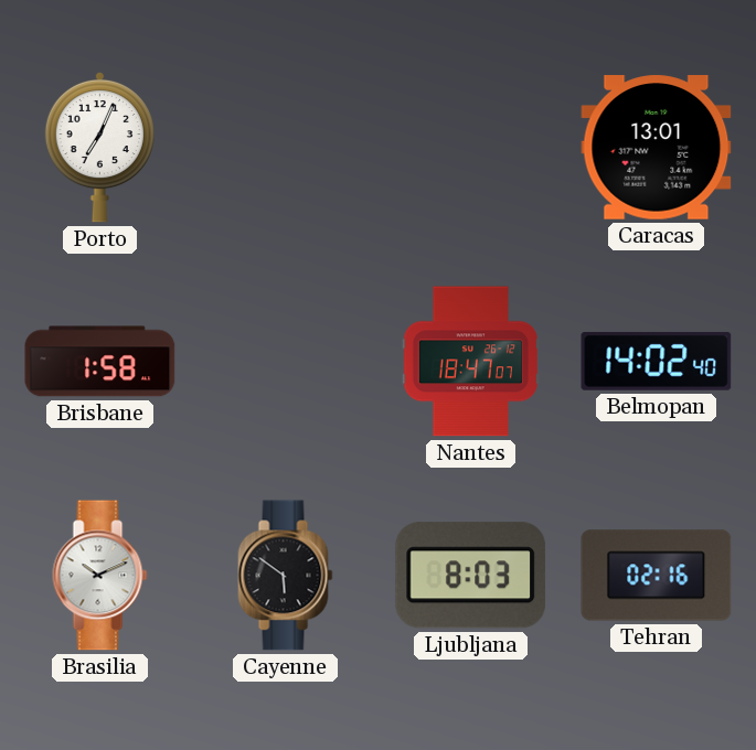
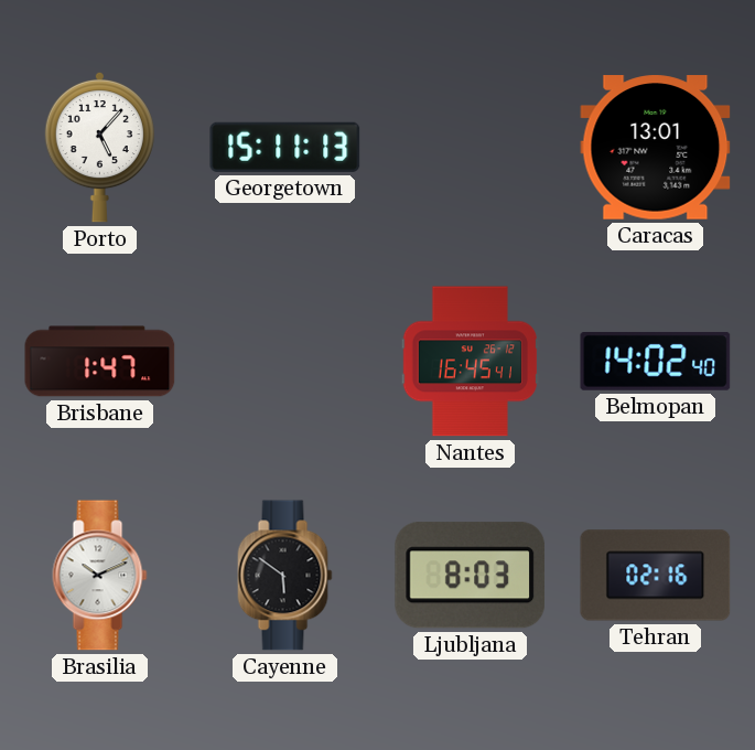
Porto: 7:04 -> 5:07
Georgetown: none -> 15:11
Brisbane: 1:58 -> 1:47
Nantes: 18:47 -> 16:45
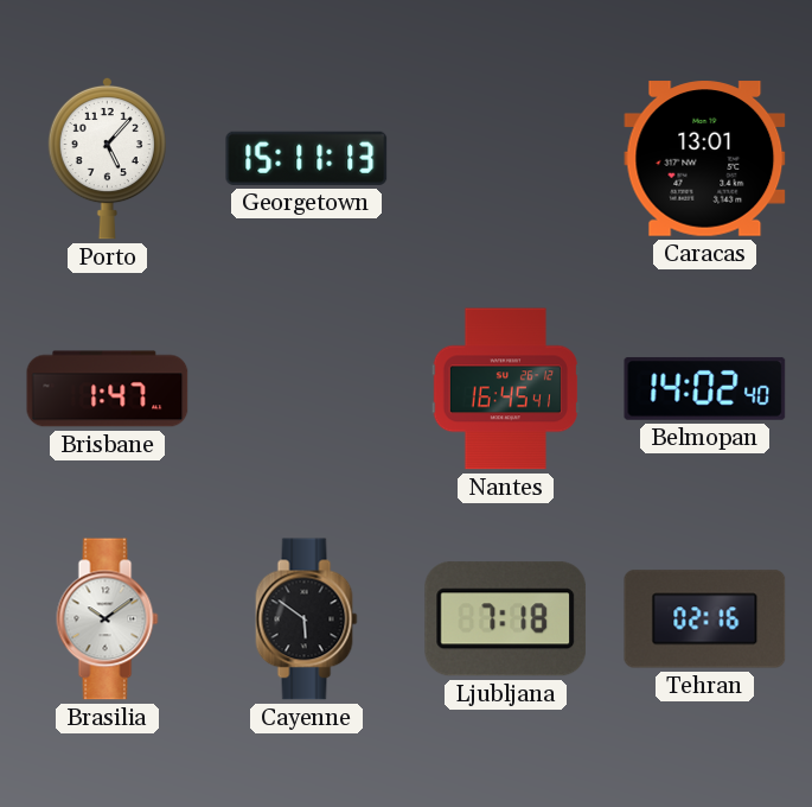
Brasilia: 10:11 -> 10:09
Ljubljana: 8:03 -> 7:18
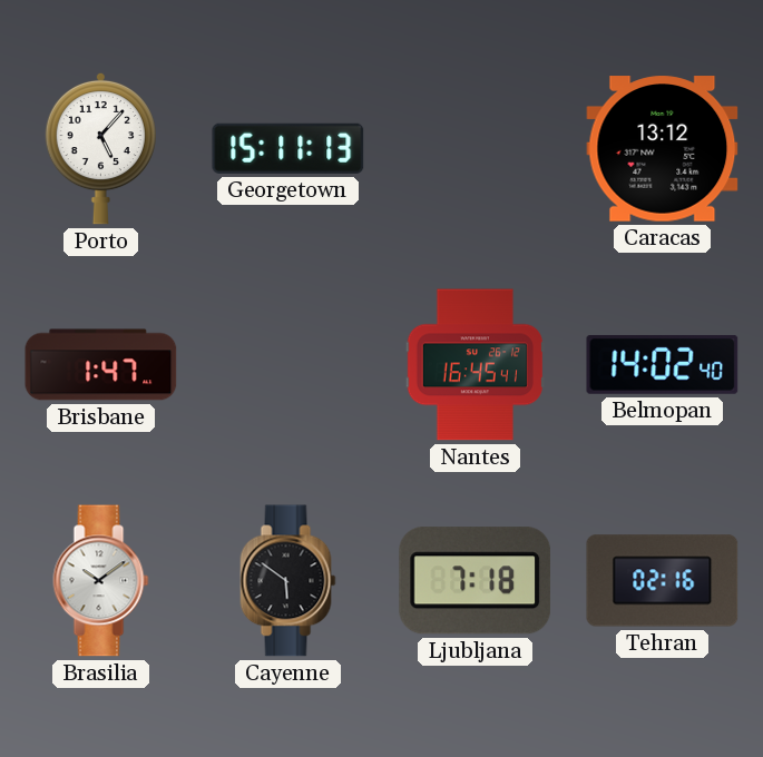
Caracas: 13:01 -> 13:12
